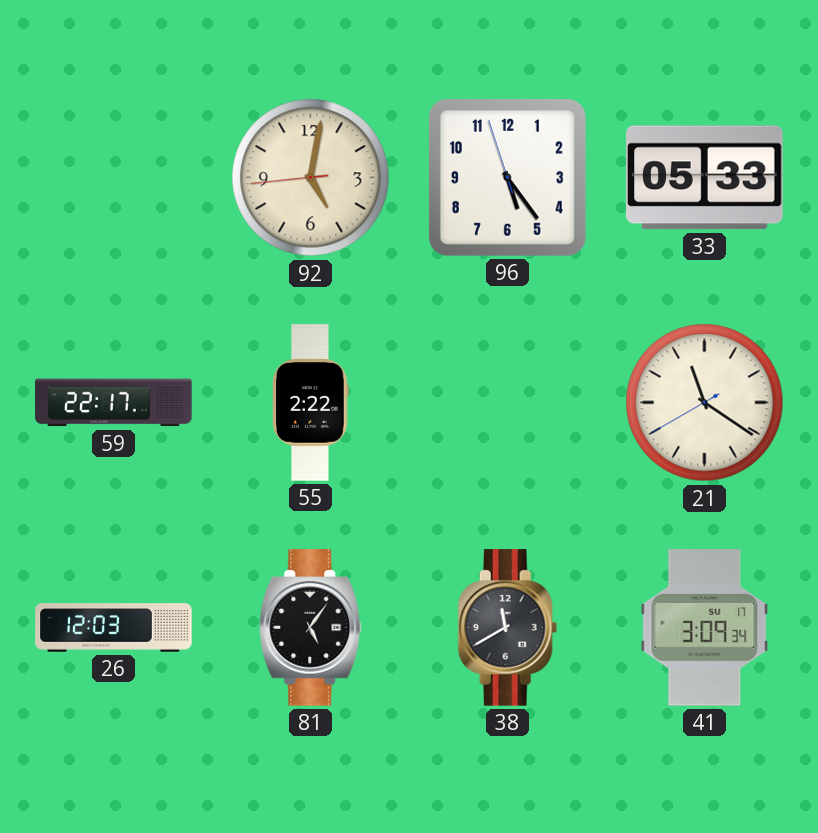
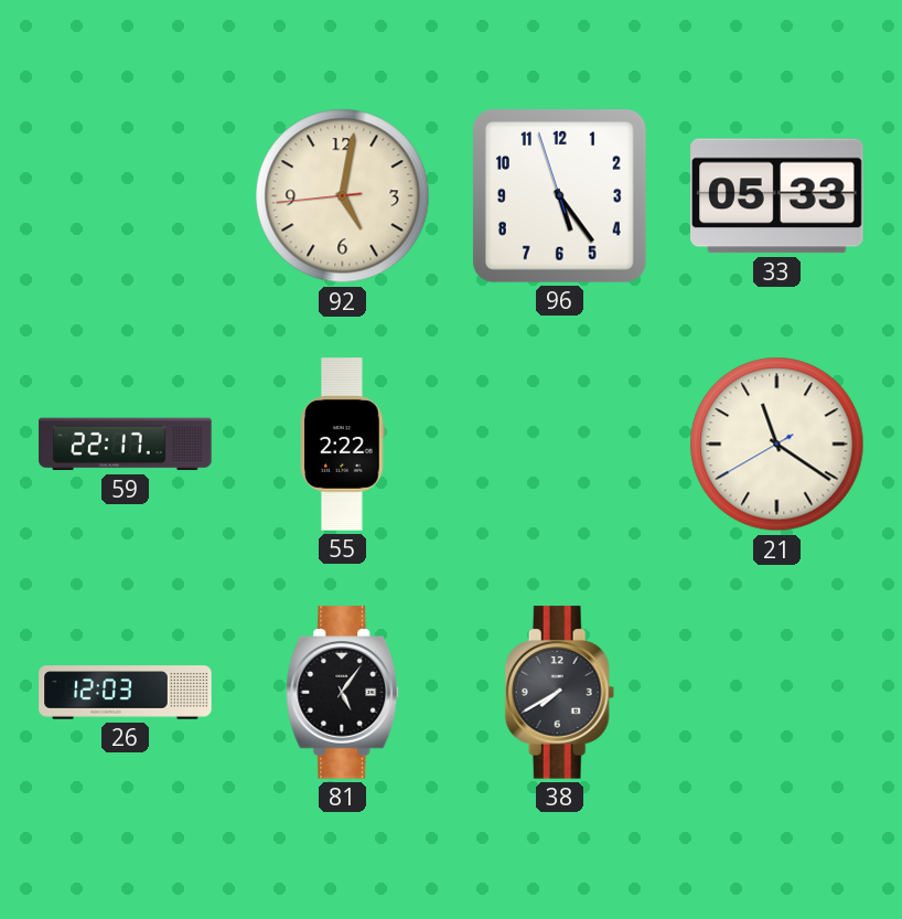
38: 11:40 -> 7:40
41: 3:09 -> none
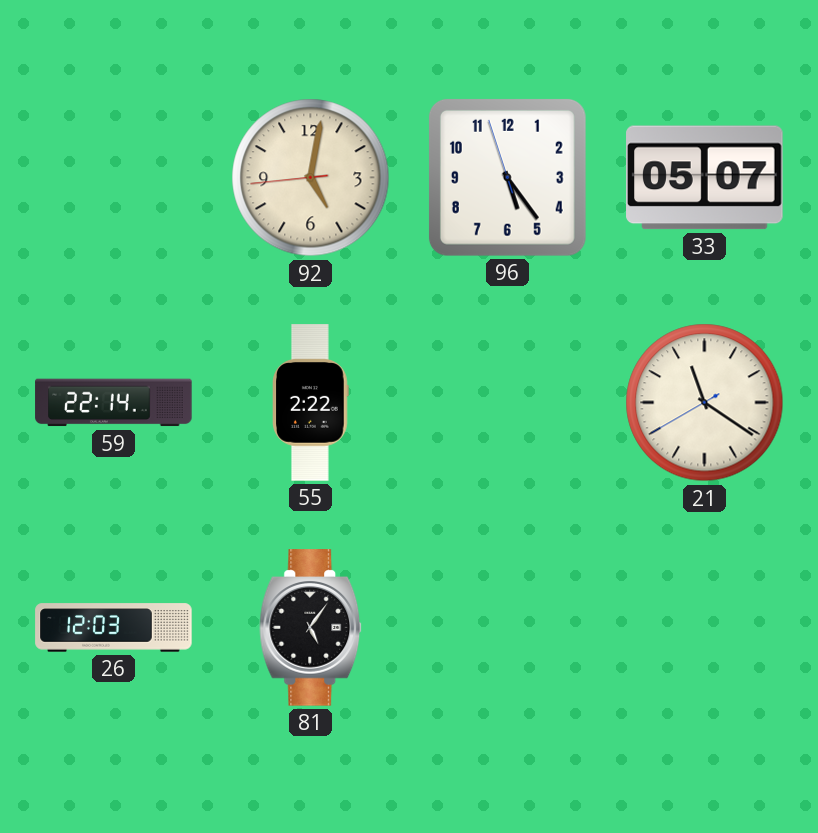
33: 05:33 -> 05:07
59: 22:17 -> 22:14
38: 7:40 -> none
